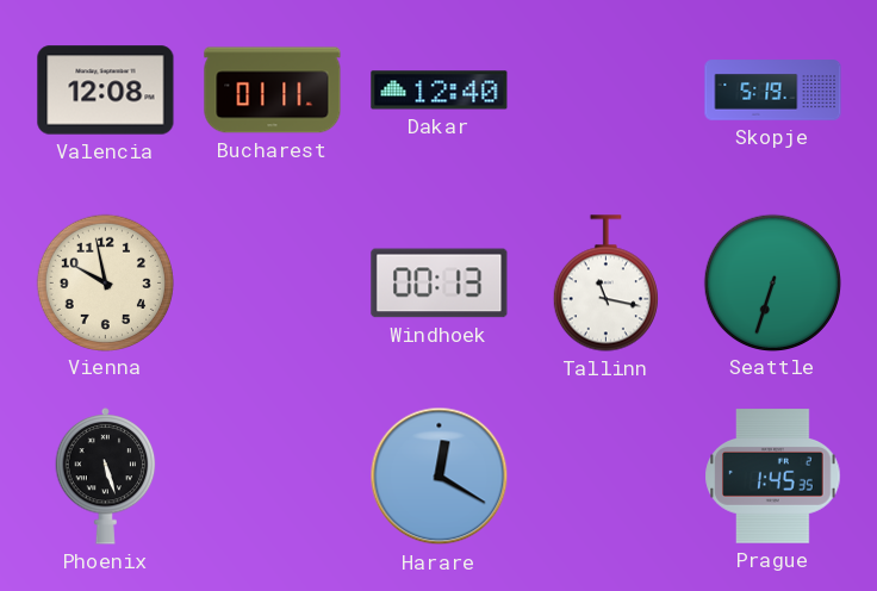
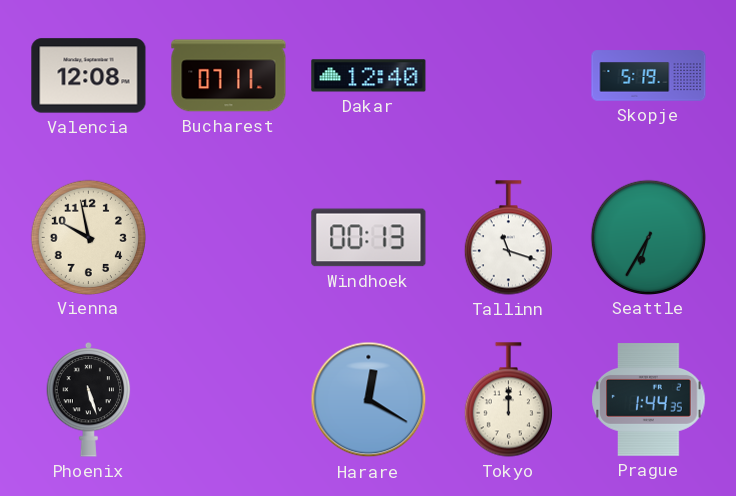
Bucharest: 01:11 -> 07:11
Tallinn: 11:17 -> 11:18
Seattle: 6:33 -> 6:35
Tokyo: none -> 12:00
Prague: 1:45 -> 1:44
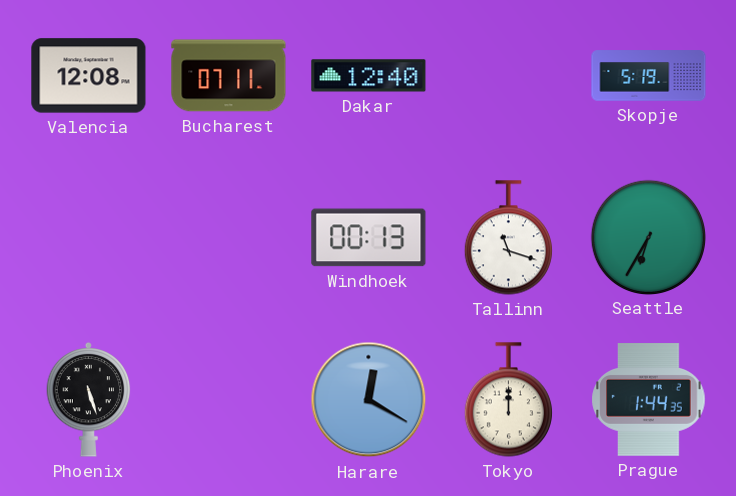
Vienna: 9:58 -> none
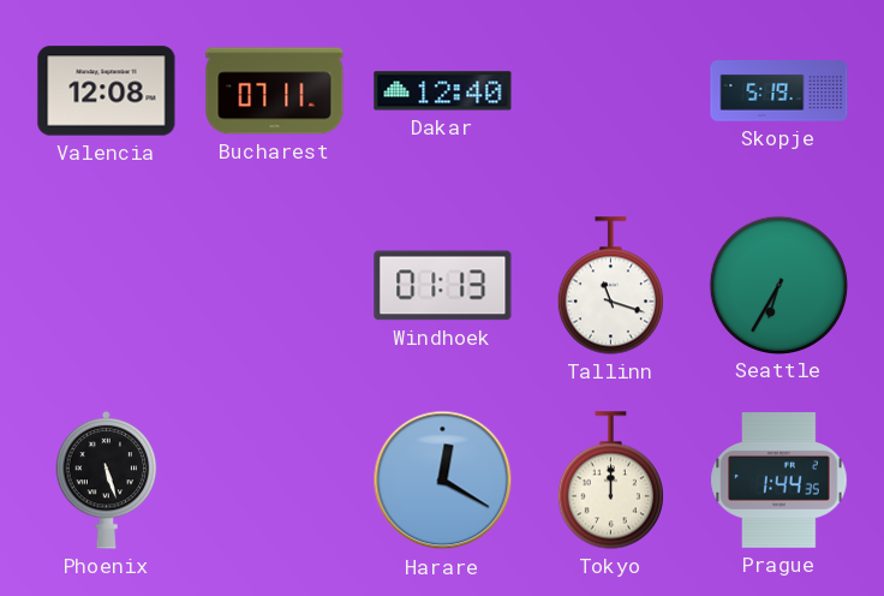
Windhoek: 00:13 -> 01:13
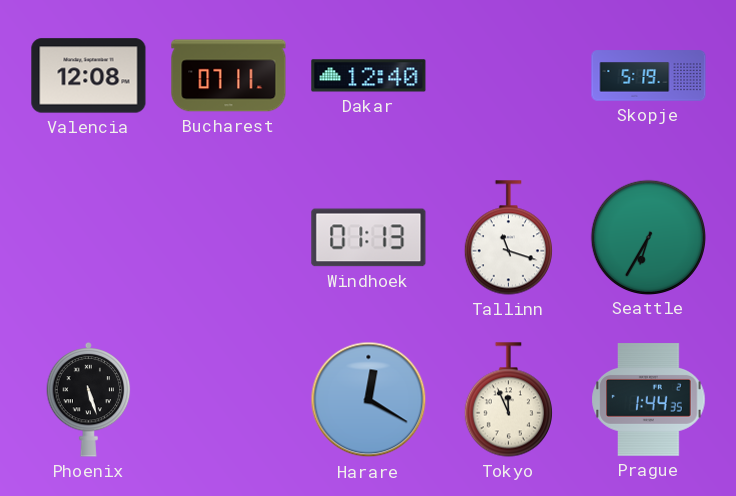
Tokyo: 12:00 -> 11:56
